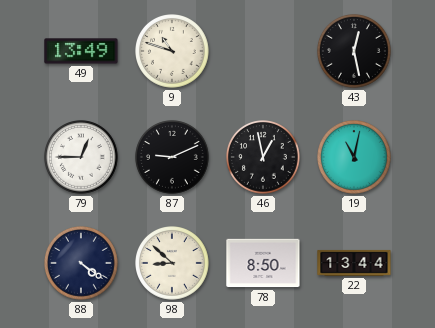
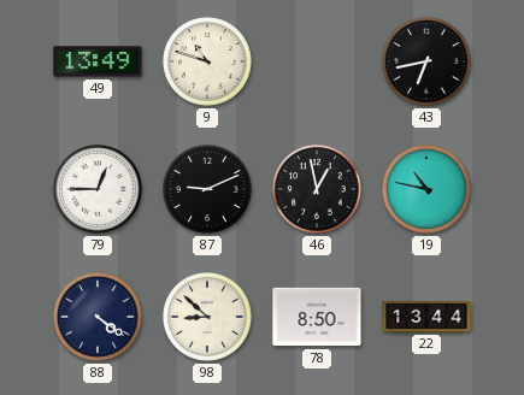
43: 12:28 -> 6:43
19: 11:02 -> 10:47
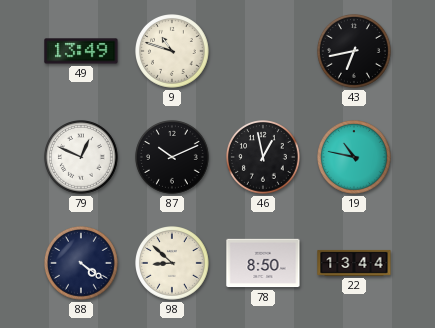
79: 12:45 -> 12:49
87: 9:11 -> 10:11
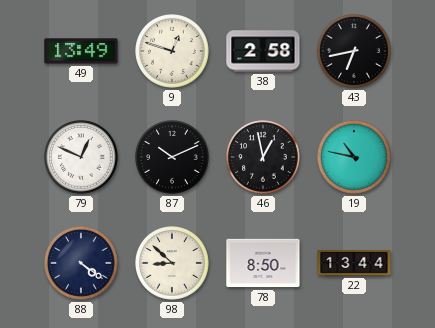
9: 10:48 -> 12:48
38: none -> 2:58
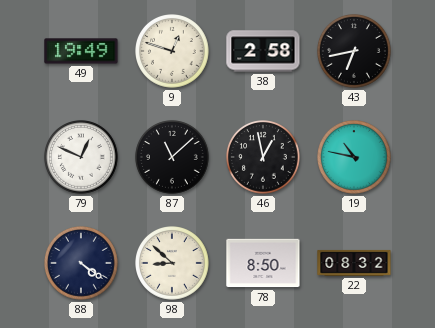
49: 13:49 -> 19:49
87: 10:11 -> 11:08
22: 13:44 -> 08:32
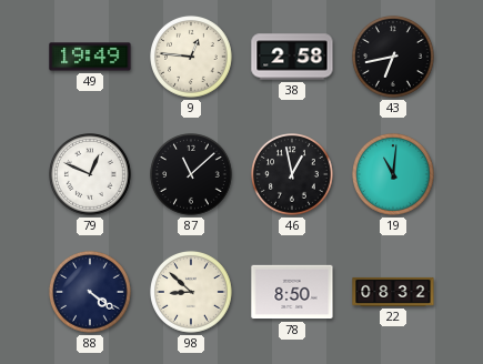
9: 12:48 -> 12:46
19: 10:47 -> 11:01
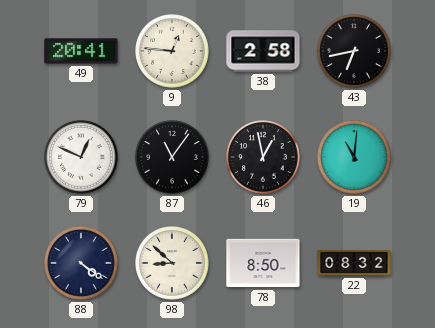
49: 19:49 -> 20:41
87: 11:08 -> 11:06
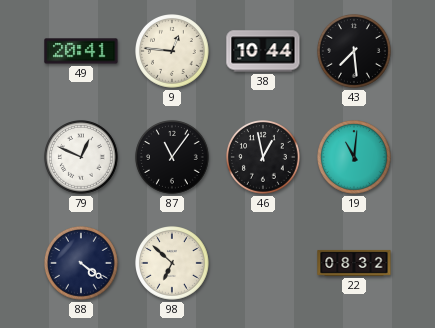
38: 2:58 -> 10:44
43: 6:43 -> 7:29
98: 8:52 -> 6:52
78: 8:50 -> none
